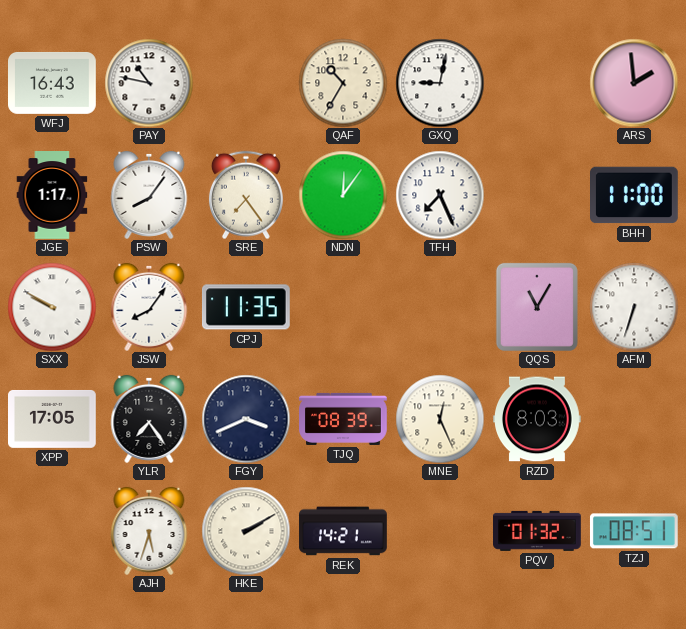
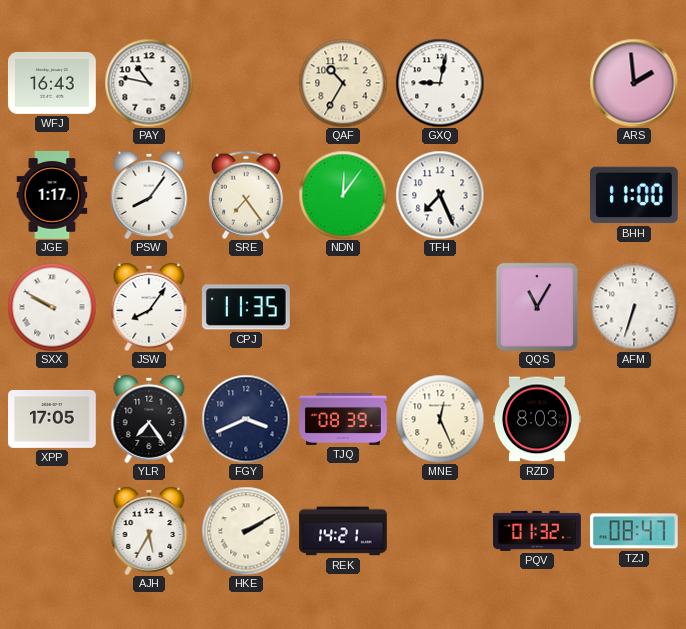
AJH: 5:33 -> 5:35
TZJ: 08:51 -> 08:47
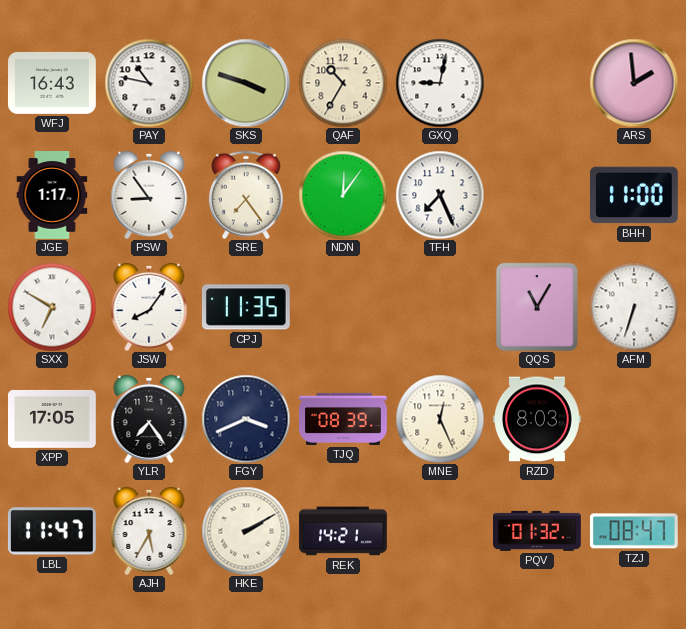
SKS: none -> 3:48
PSW: 8:06 -> 8:54
SXX: 9:50 -> 6:50
LBL: none -> 11:47
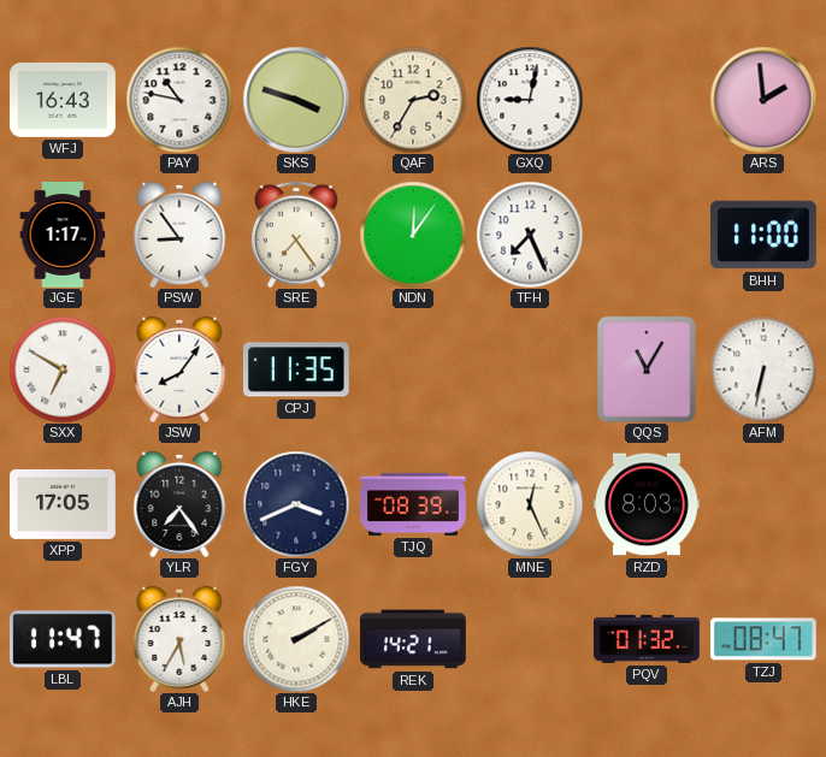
QAF: 10:35 -> 2:35
AFM: 6:33 -> 6:32
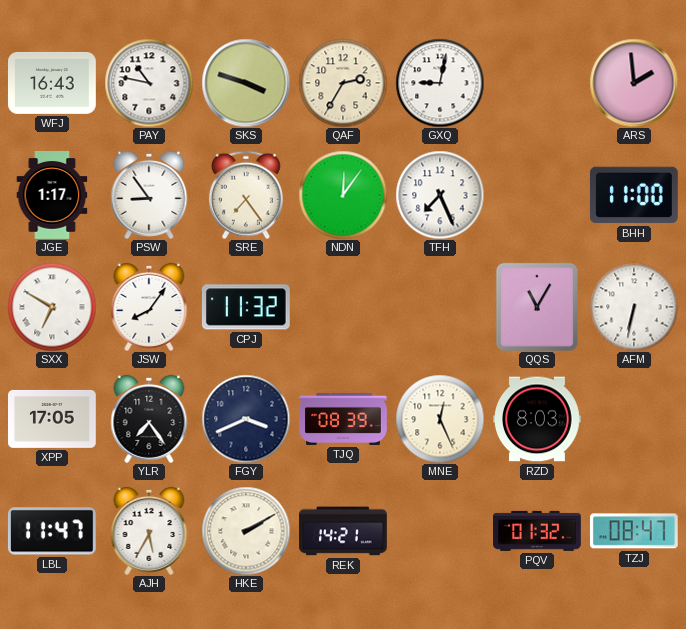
CPJ: 11:35 -> 11:32
